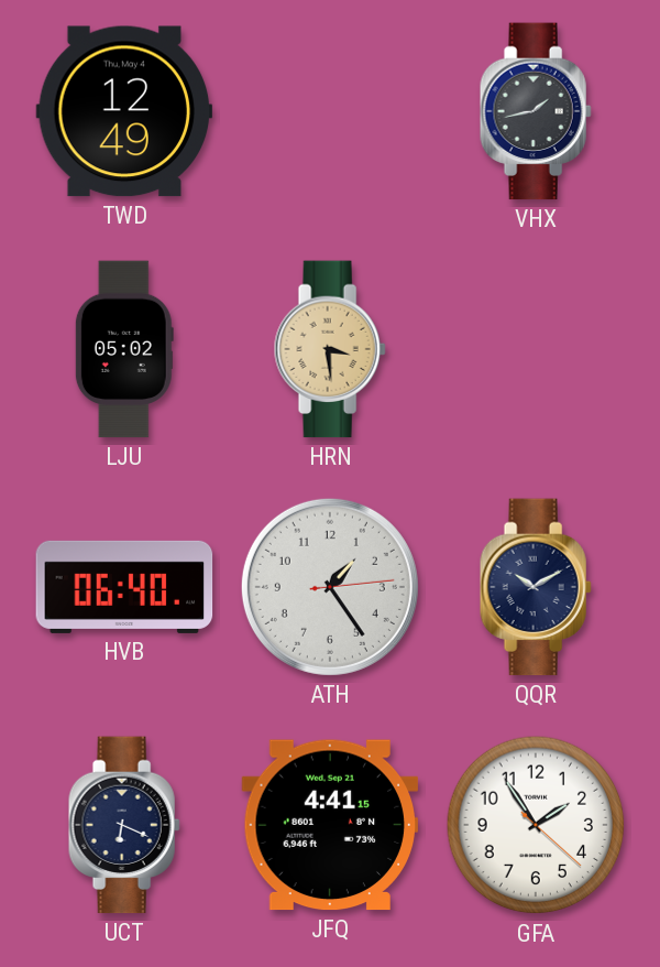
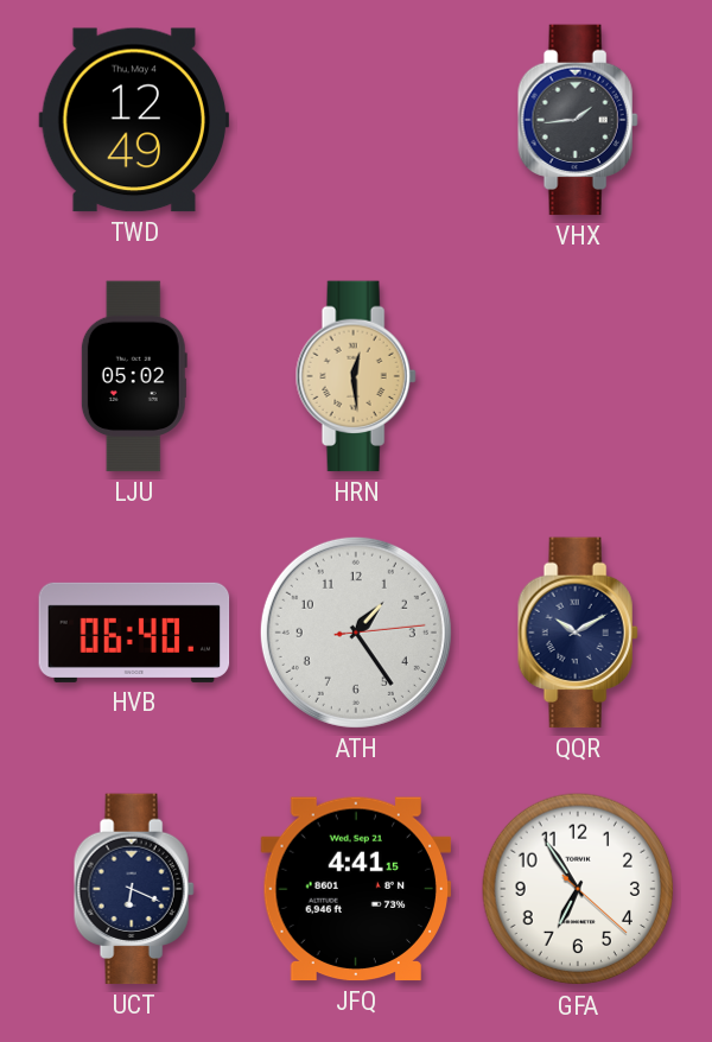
VHX: 1:43 -> 1:44
HRN: 3:29 -> 12:29
GFA: 1:54 -> 6:54
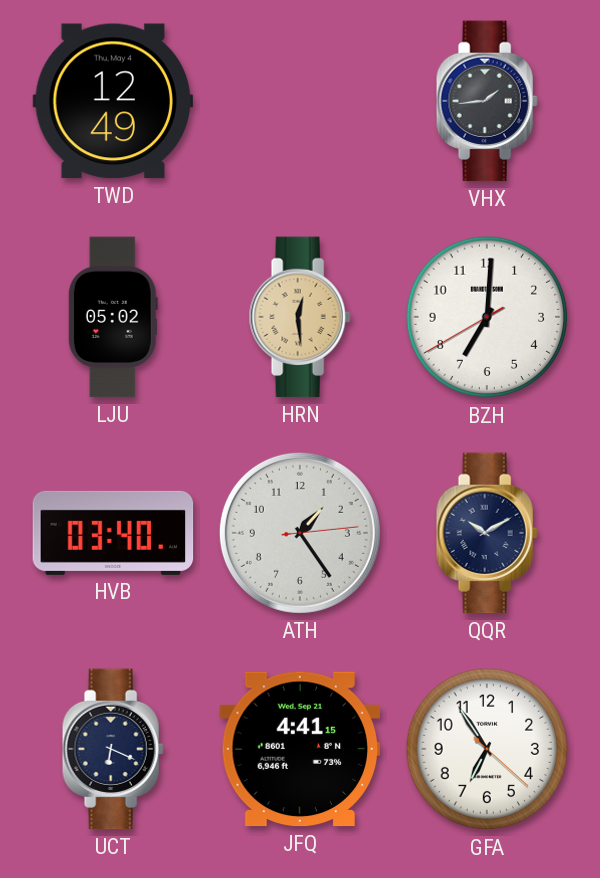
BZH: none -> 7:00
HVB: 06:40 -> 03:40
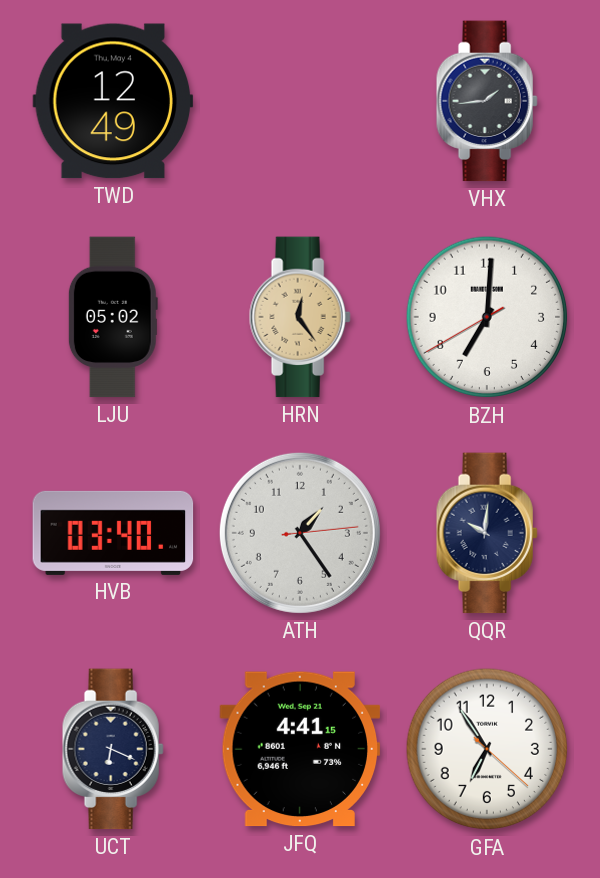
HRN: 12:29 -> 12:24
QQR: 10:10 -> 10:01
